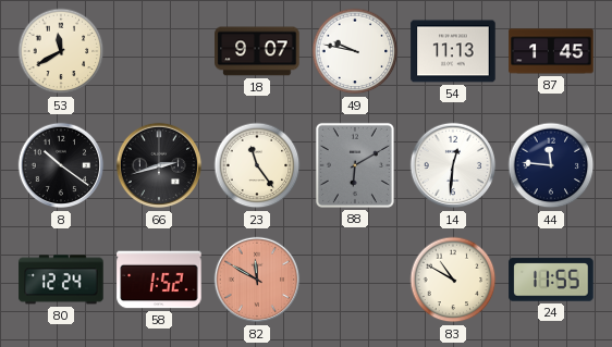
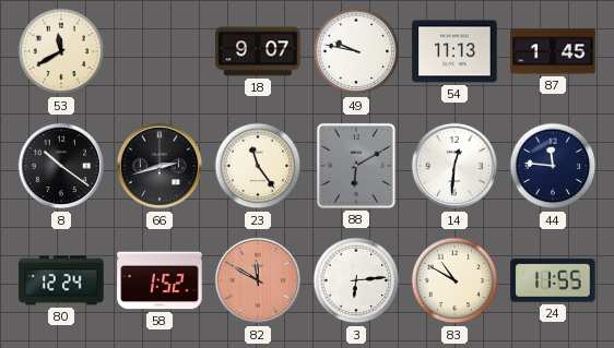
3: none -> 6:14
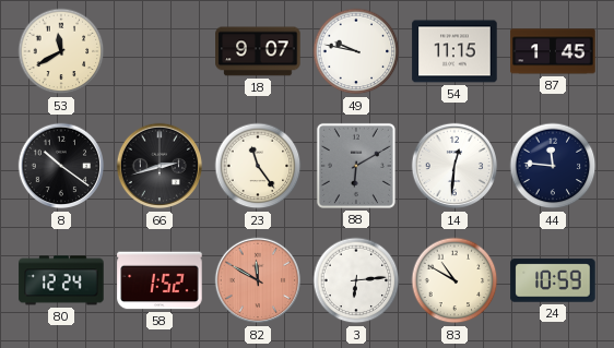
54: 11:13 -> 11:15
24: 11:55 -> 10:59
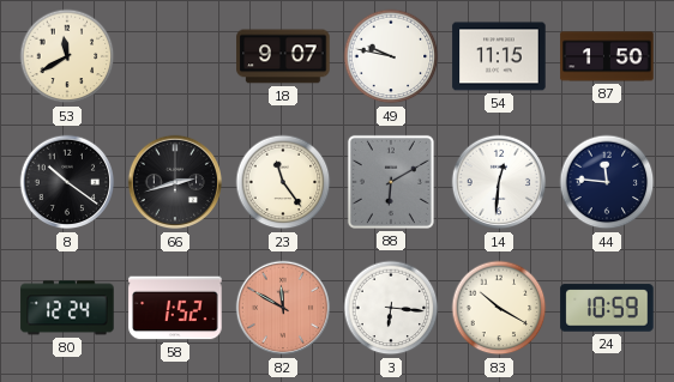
87: 1:45 -> 1:50
3: 6:14 -> 6:16
83: 10:50 -> 10:20
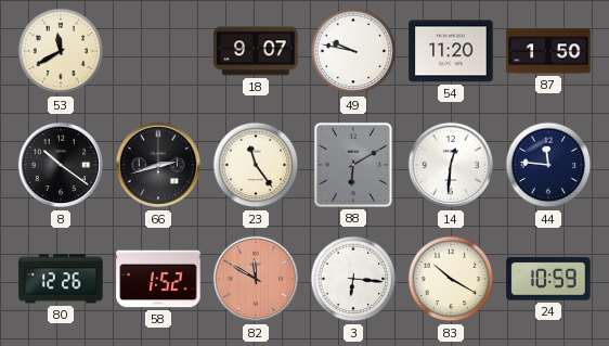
54: 11:15 -> 11:20
80: 12:24 -> 12:26
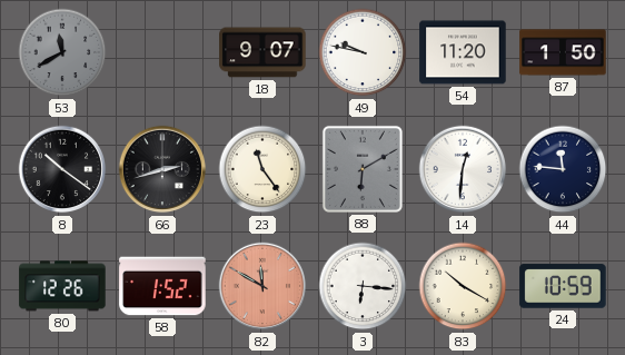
53 dial: cream -> grey
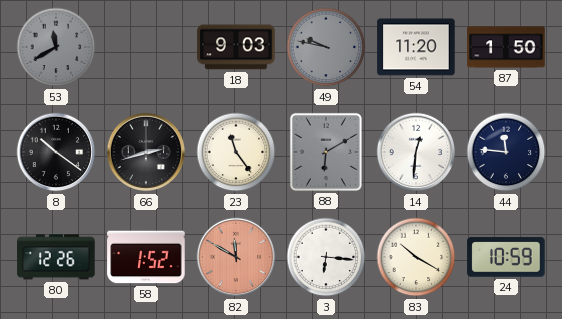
18: 9:07 -> 9:03
49 dial: white -> grey
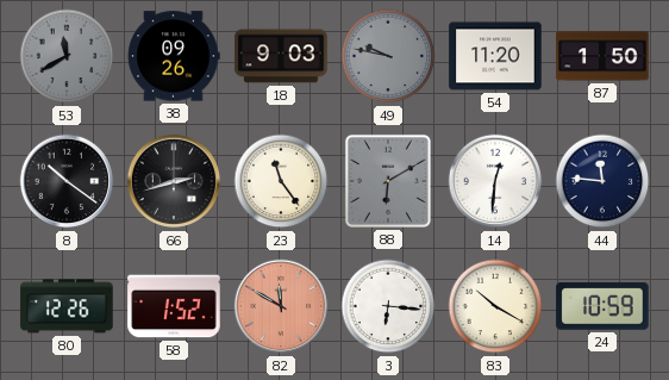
38: none -> 09:26
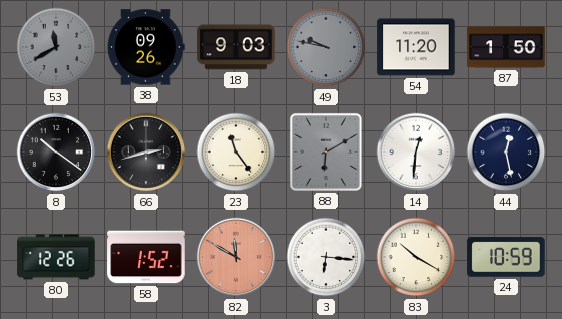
44: 11:46 -> 12:28
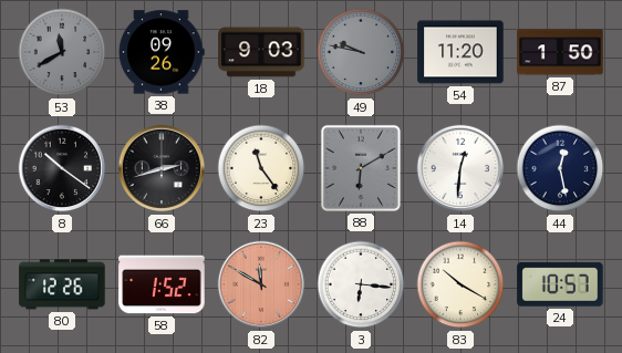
24: 10:59 -> 10:57
